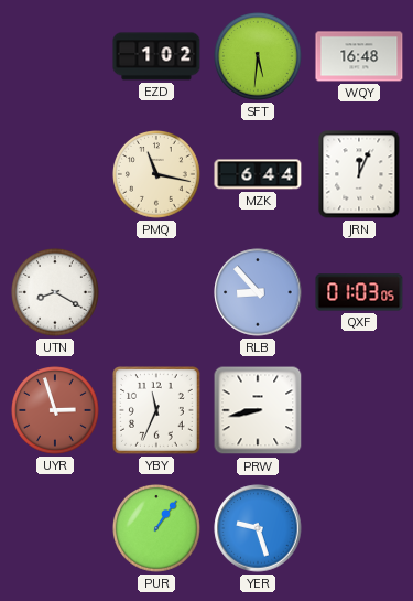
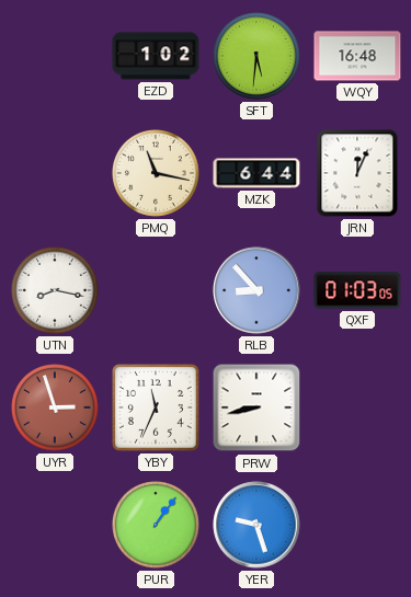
UTN: 8:20 -> 8:17
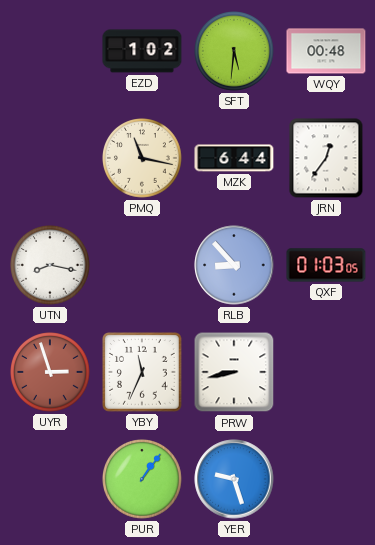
WQY: 16:48 -> 00:48
JRN: 12:04 -> 12:36
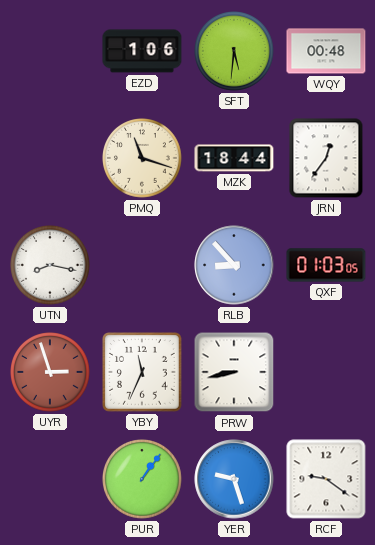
EZD: 1:02 -> 1:06
PMQ: 11:17 -> 11:18
MZK: 6:44 -> 18:44
RCF: none -> 9:21
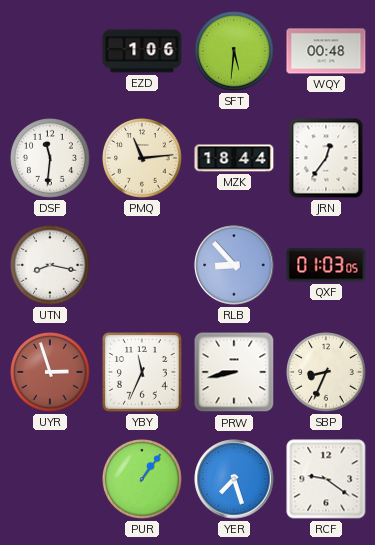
DSF: none -> 11:31
PMQ: 11:18 -> 11:14
SBP: none -> 8:34
YER: 9:27 -> 7:27
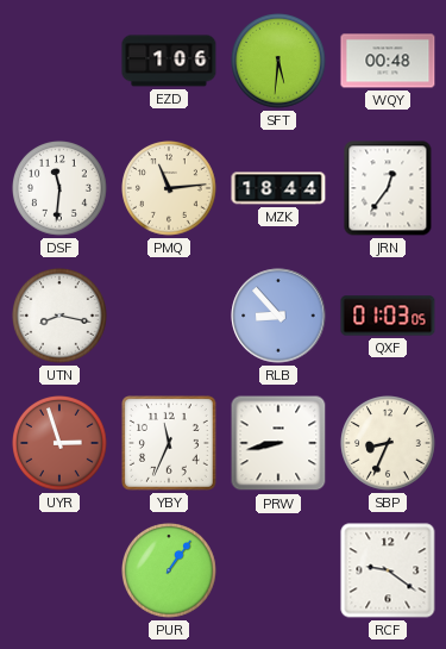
YER: 7:27 -> none
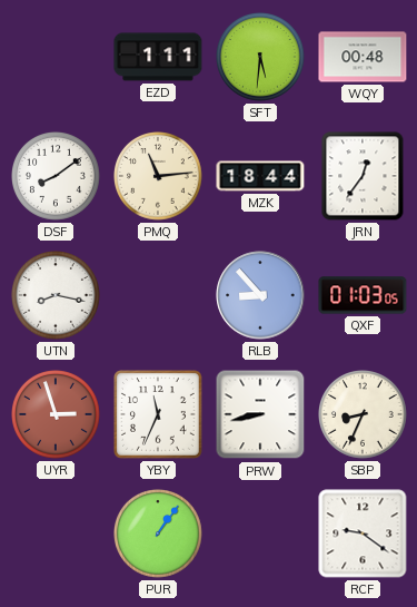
EZD: 1:06 -> 1:11
DSF: 11:31 -> 8:09
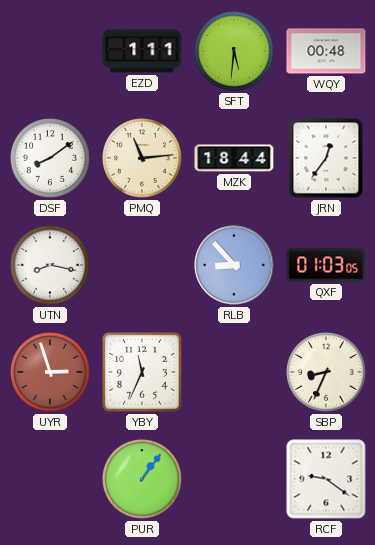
PRW: 8:43 -> none
